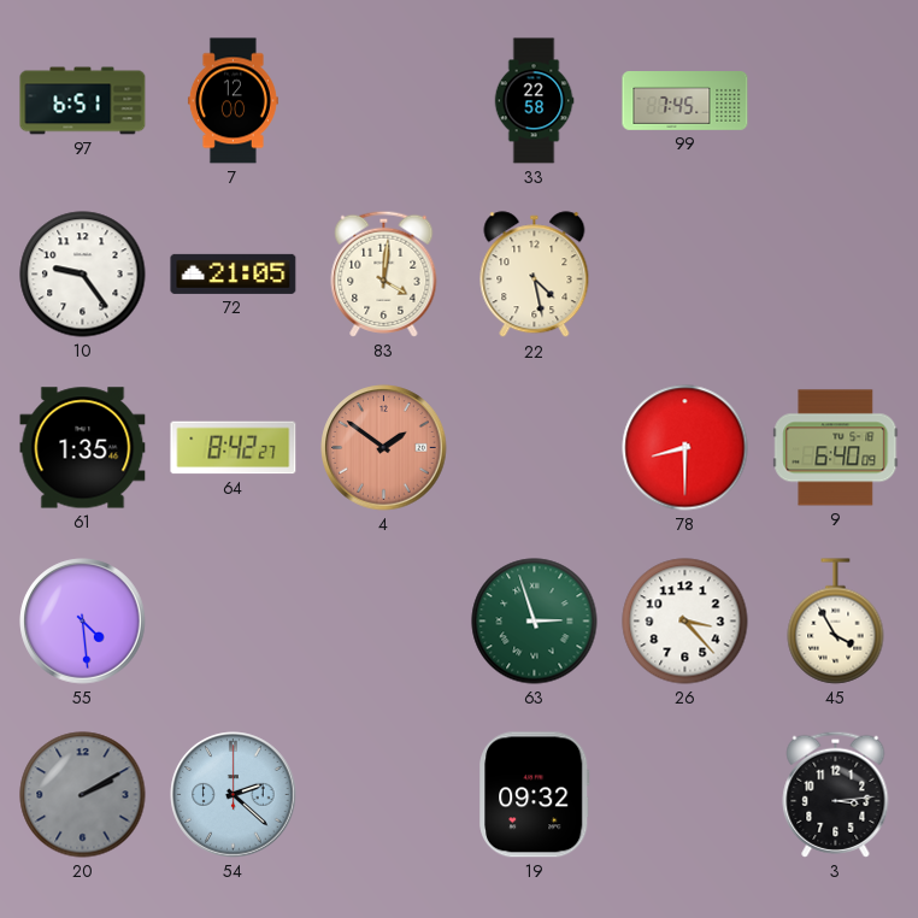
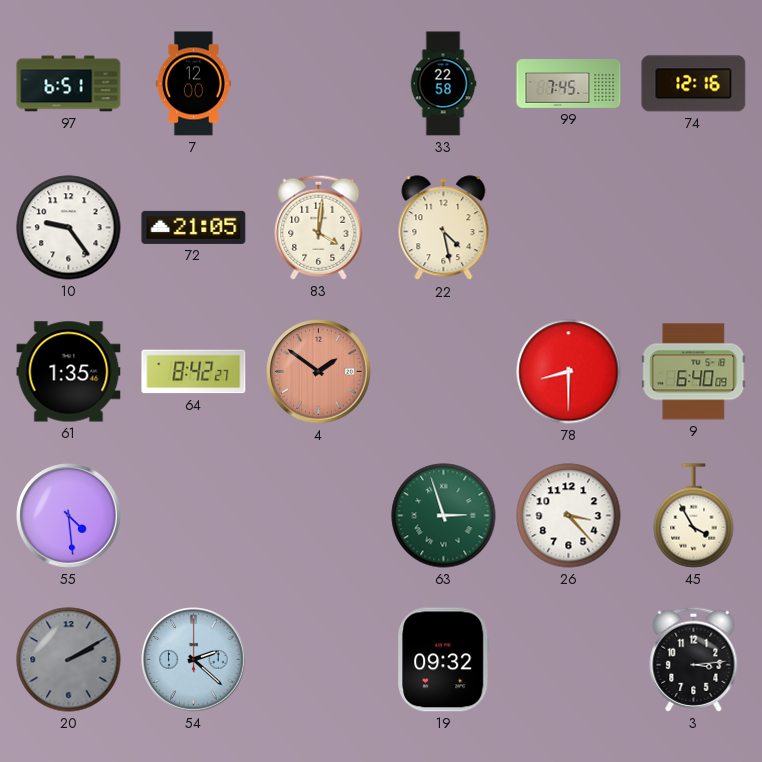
74: none -> 12:16
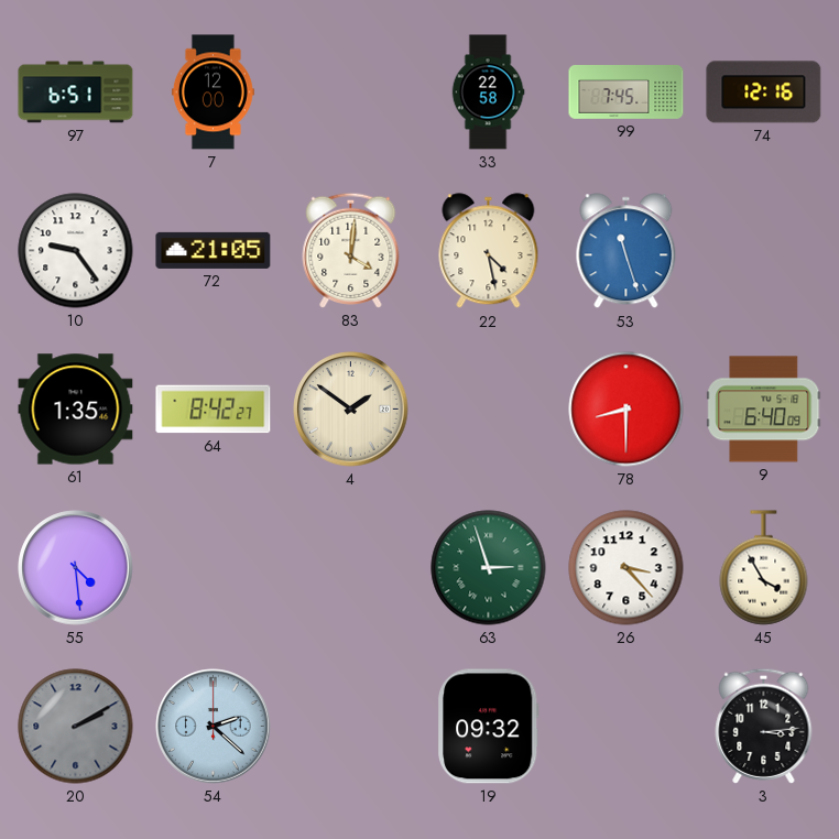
53: none -> 11:27
4 dial: salmon -> cream
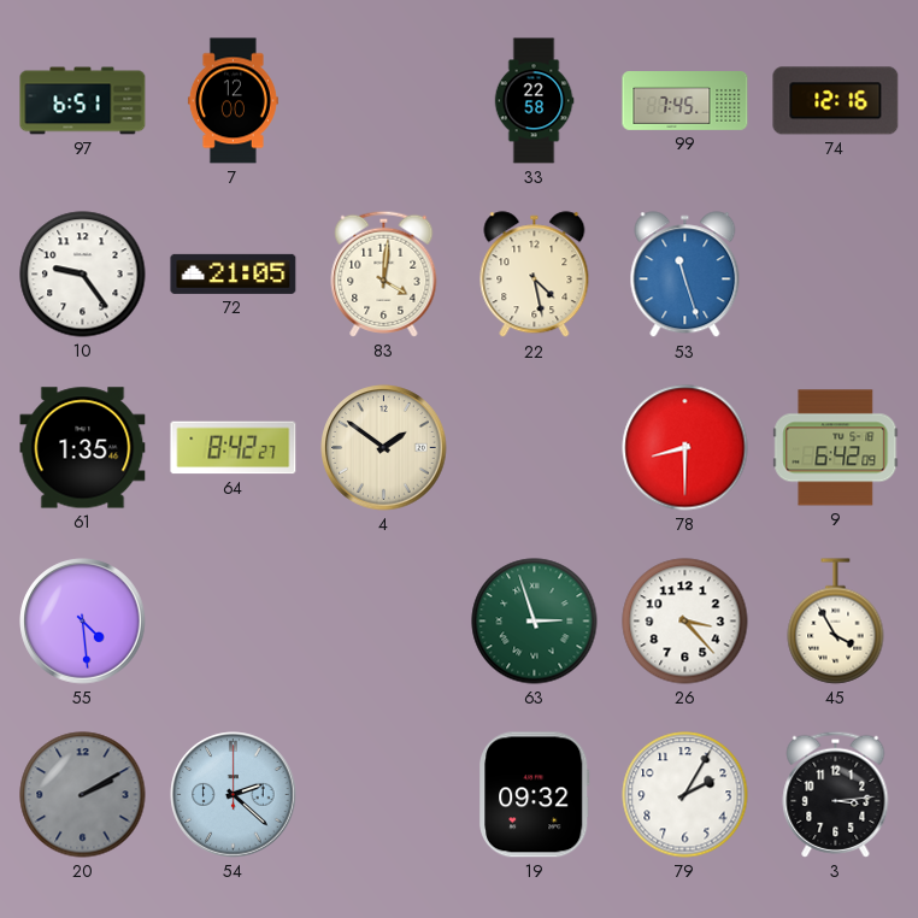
9: 6:40 -> 6:42
79: none -> 2:05
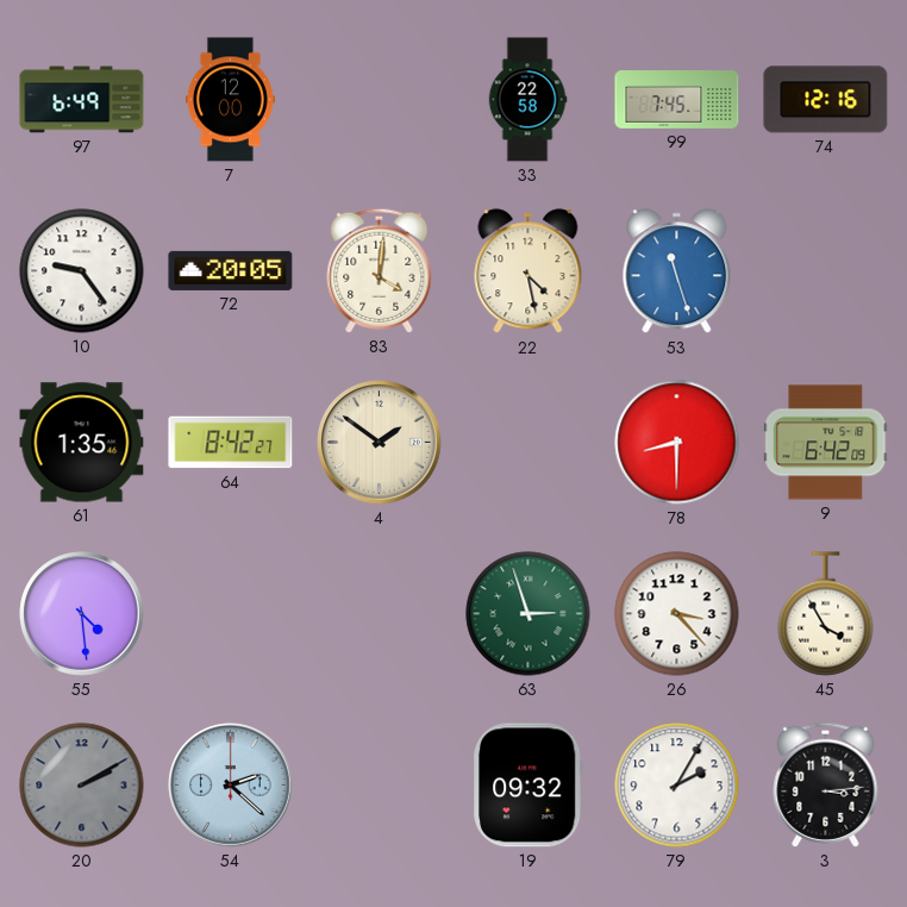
97: 6:51 -> 6:49
72: 21:05 -> 20:05
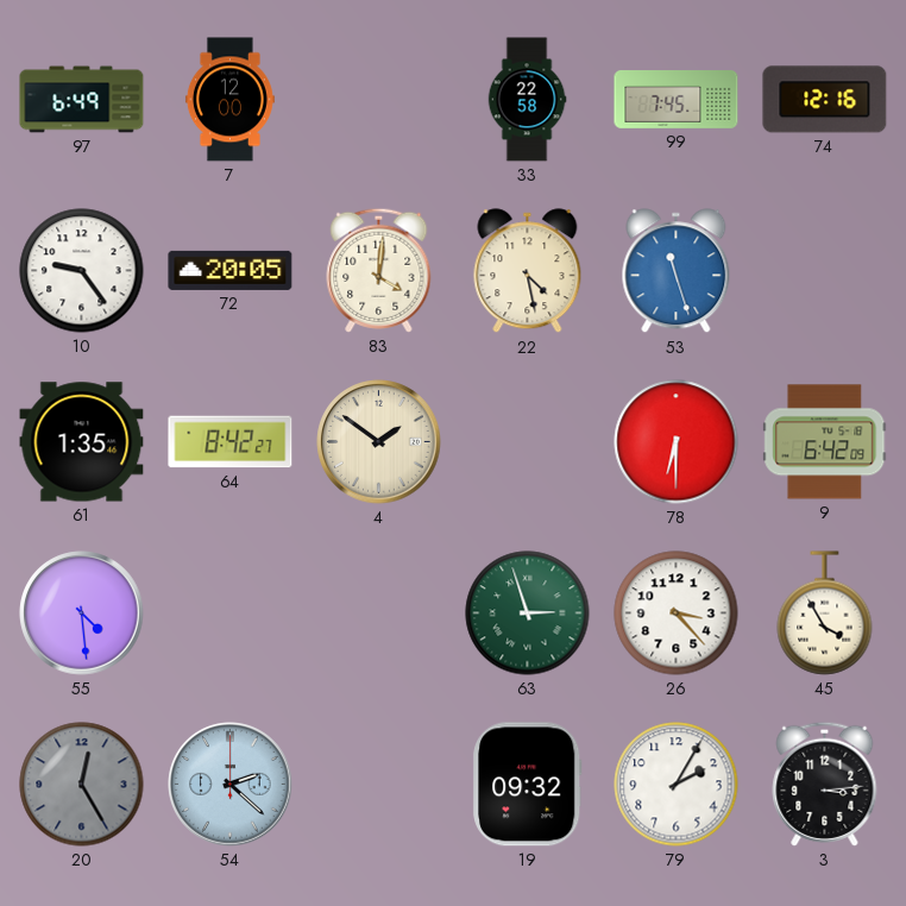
78: 8:30 -> 6:30
20: 2:10 -> 12:25
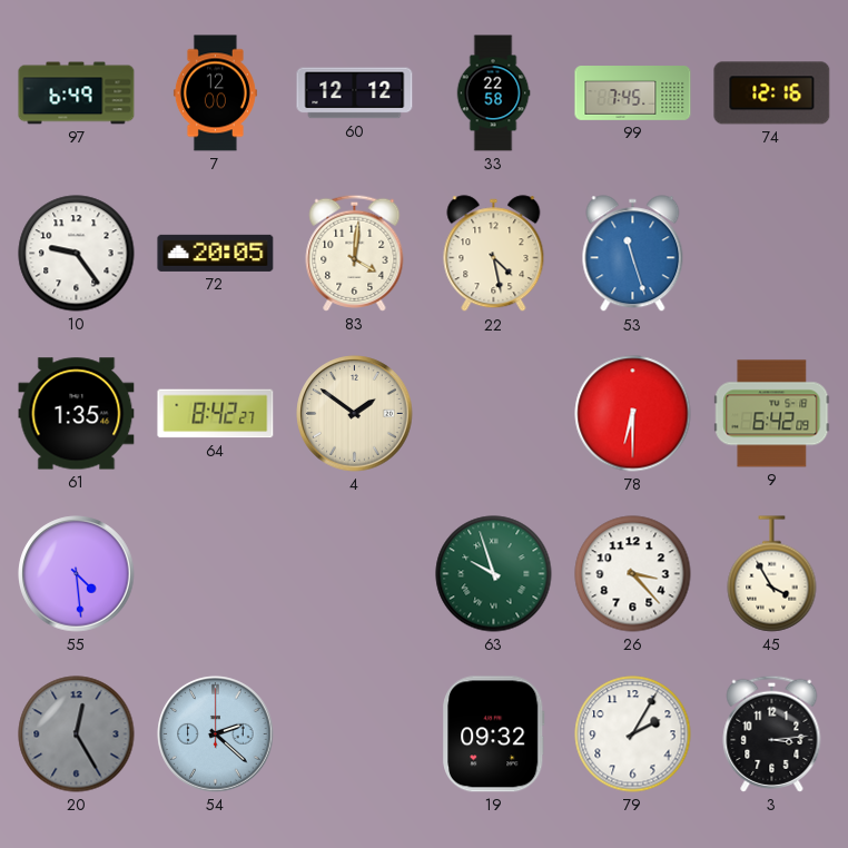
60: none -> 12:12
63: 2:57 -> 9:57
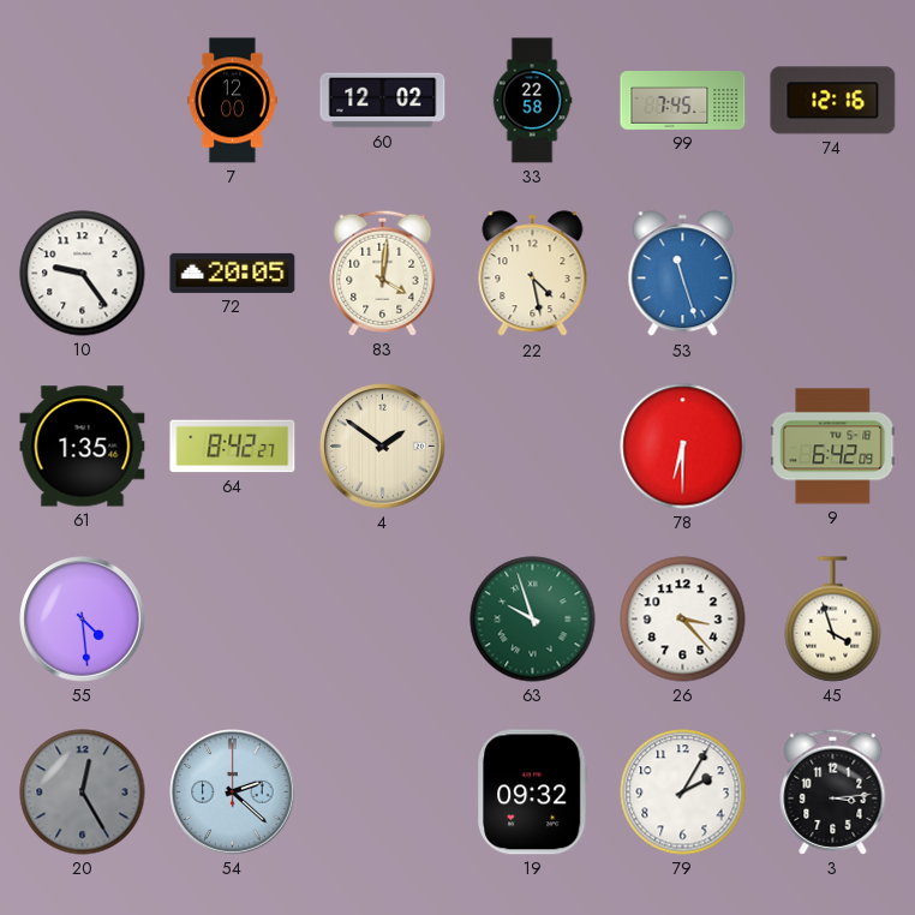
97: 6:49 -> none
60: 12:12 -> 12:02
45: 3:55 -> 3:57
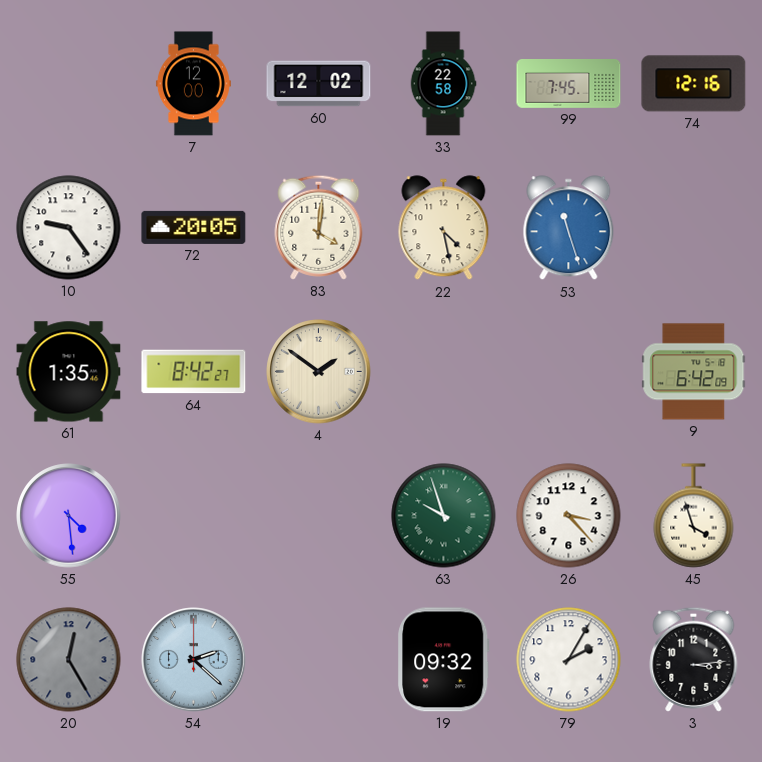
78: 6:30 -> none
